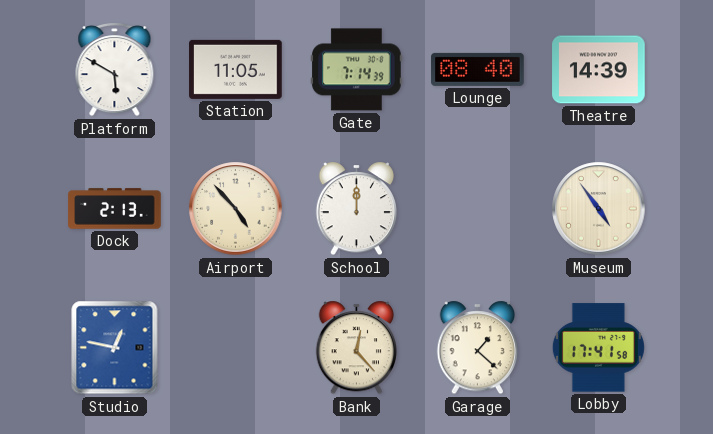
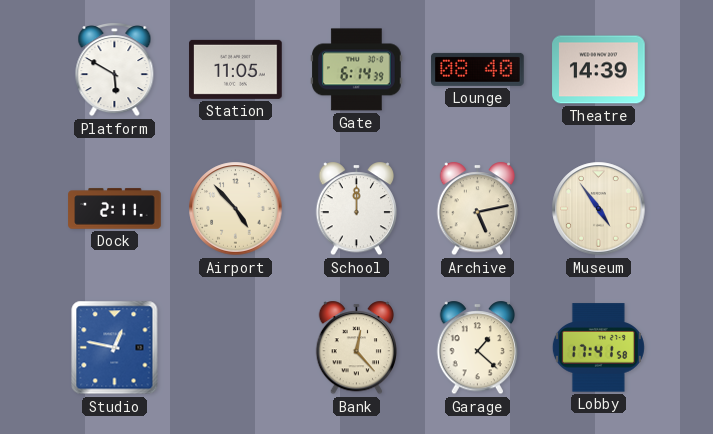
Gate: 7:14 -> 6:14
Dock: 2:13 -> 2:11
Archive: none -> 5:13
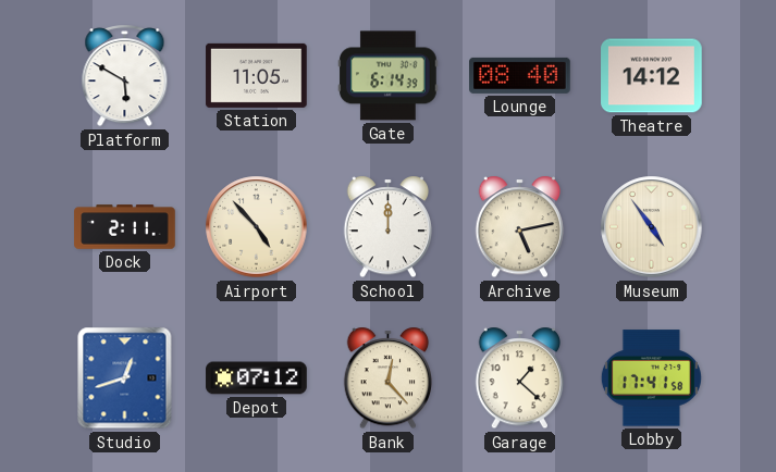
Theatre: 14:39 -> 14:12
Studio: 12:47 -> 12:42
Depot: none -> 07:12
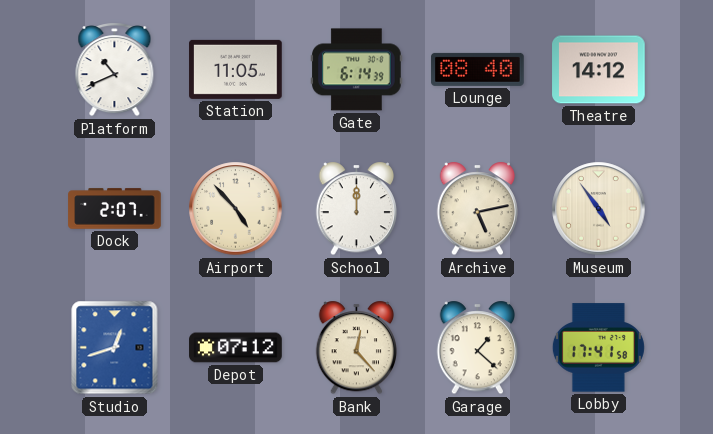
Platform: 5:50 -> 10:41
Dock: 2:11 -> 2:07
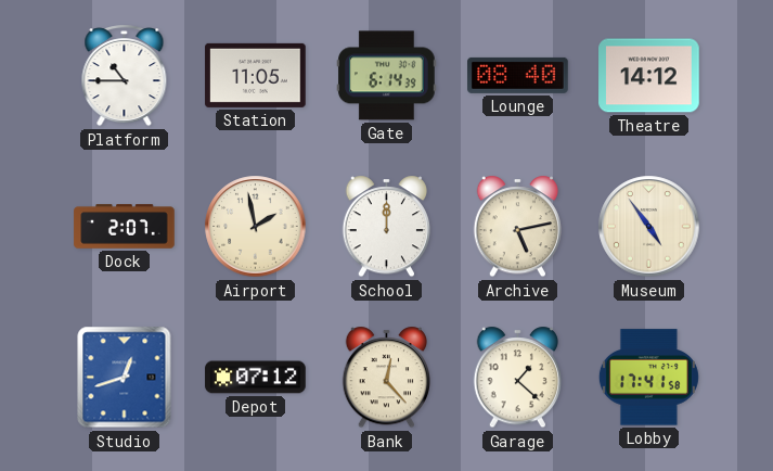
Platform: 10:41 -> 10:45
Airport: 4:53 -> 1:58
